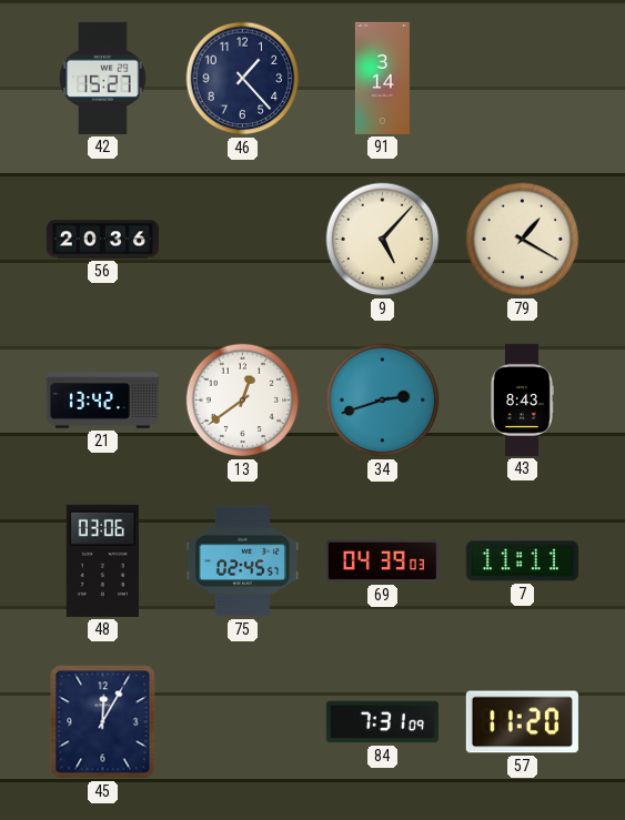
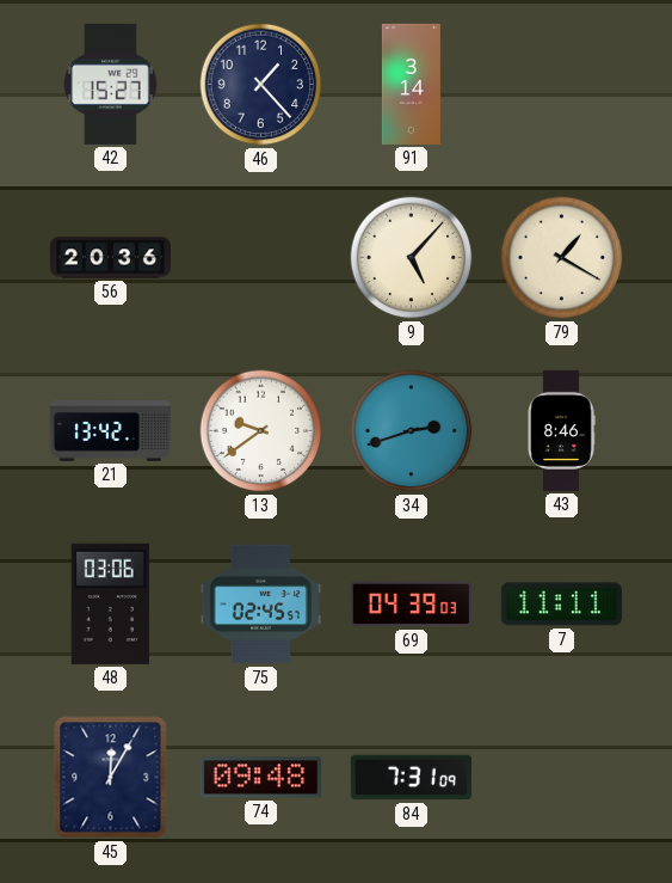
13: 12:39 -> 9:39
43: 8:43 -> 8:46
74: none -> 09:48
57: 11:20 -> none
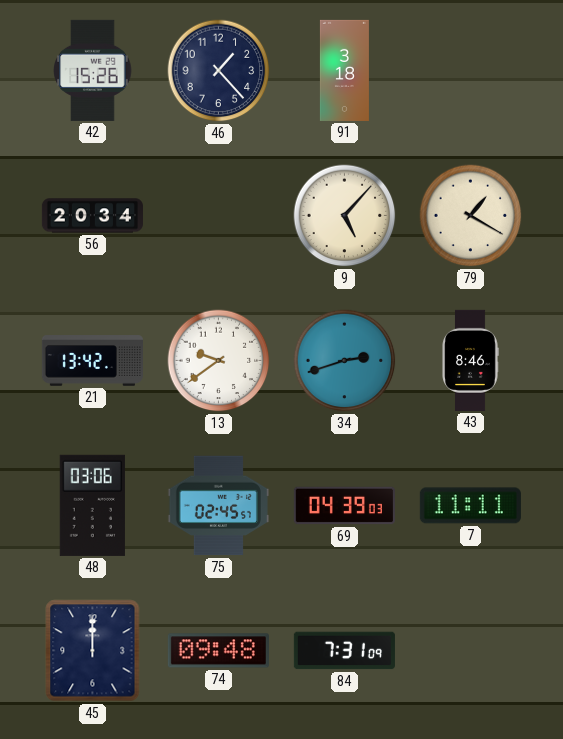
42: 15:27 -> 15:26
91: 3:14 -> 3:18
56: 20:36 -> 20:34
45: 12:05 -> 12:00
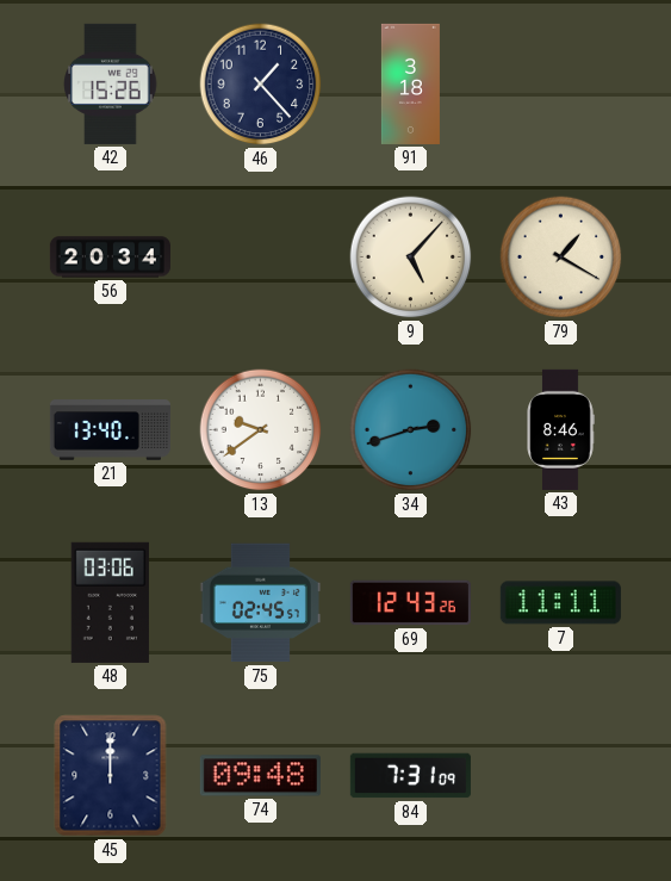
21: 13:42 -> 13:40
69: 04:39 -> 12:43
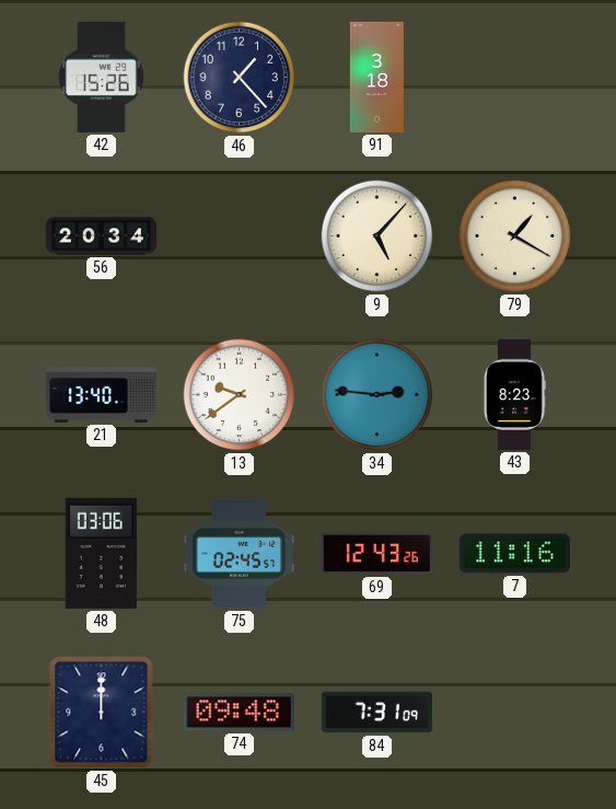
34: 2:42 -> 2:46
43: 8:46 -> 8:23
7: 11:11 -> 11:16
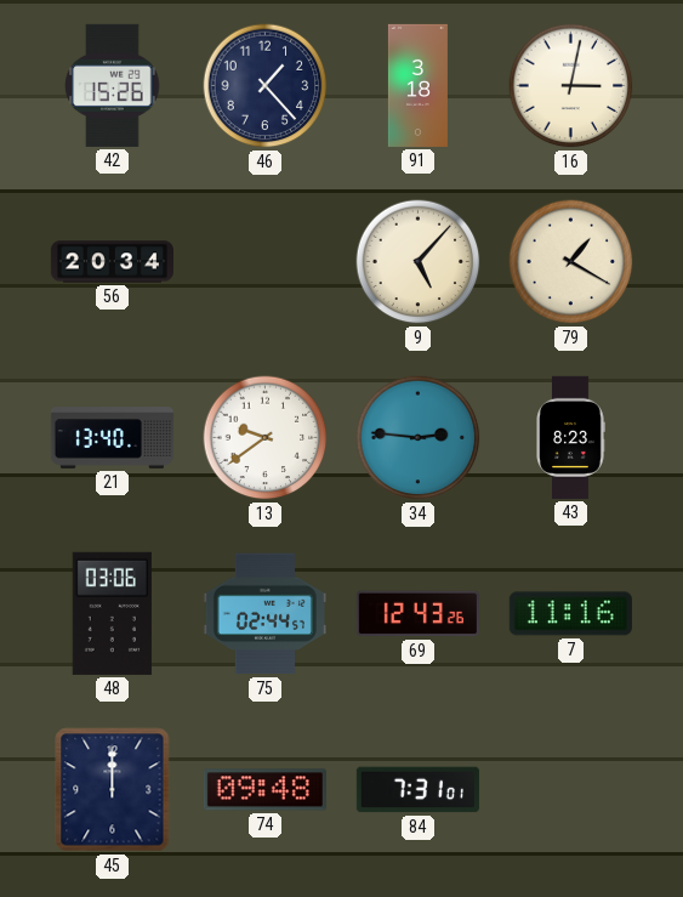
16: none -> 3:02
75: 02:45 -> 02:44
84: 7:31:09 -> 7:31:01
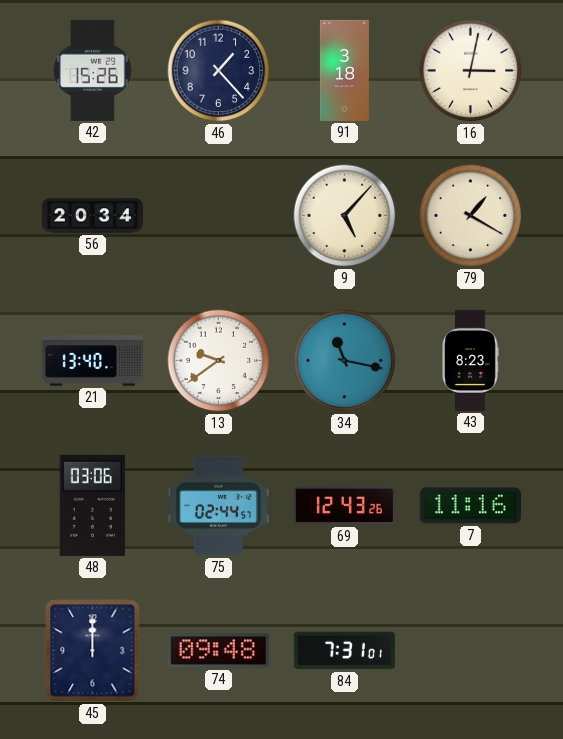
34: 2:46 -> 11:17
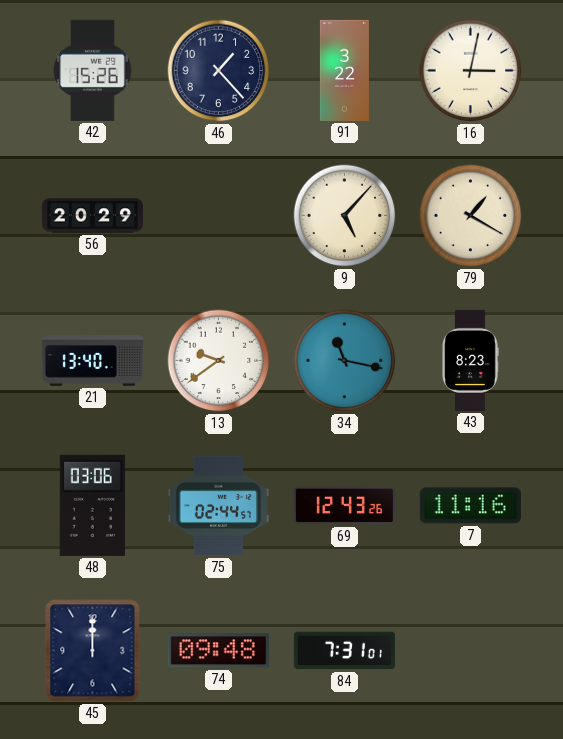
91: 3:18 -> 3:22
56: 20:34 -> 20:29
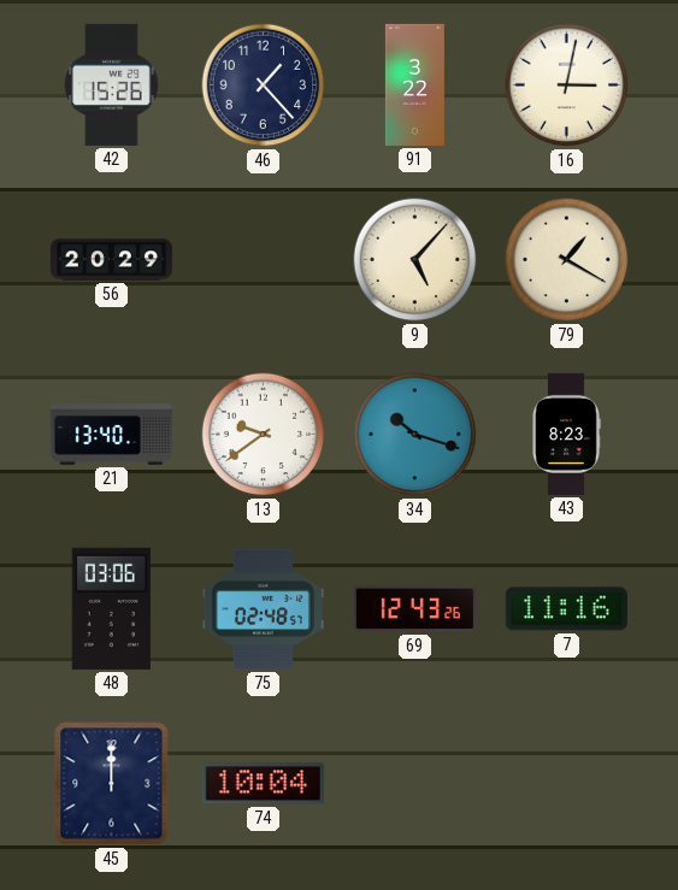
34: 11:17 -> 10:18
75: 02:44 -> 02:48
74: 09:48 -> 10:04
84: 7:31 -> none
